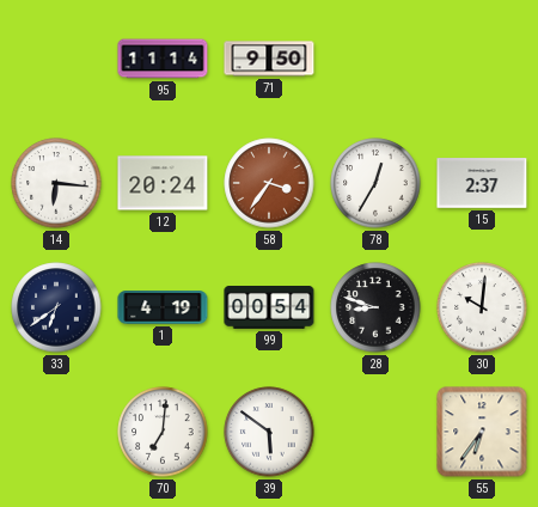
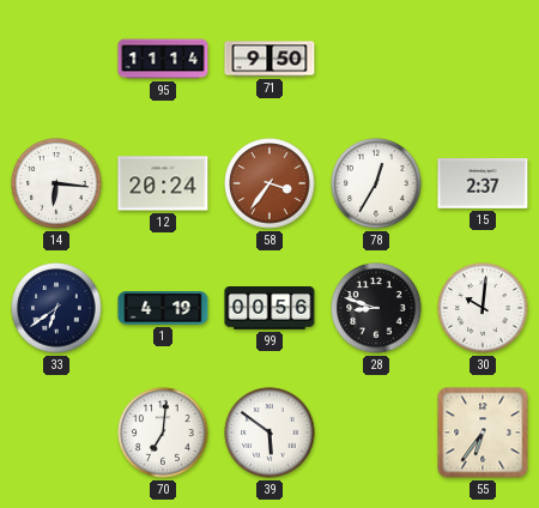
99: 00:54 -> 00:56
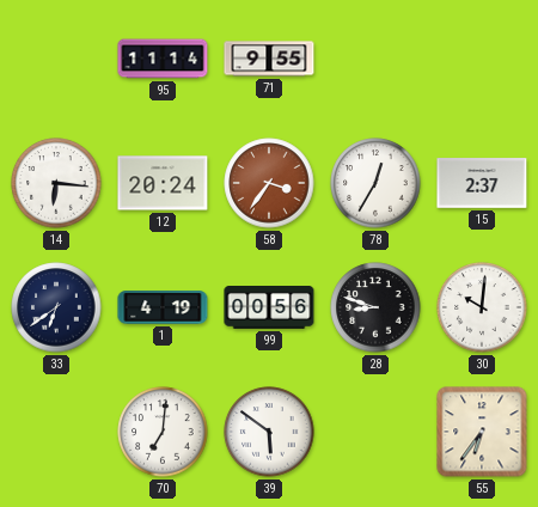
71: 9:50 -> 9:55
